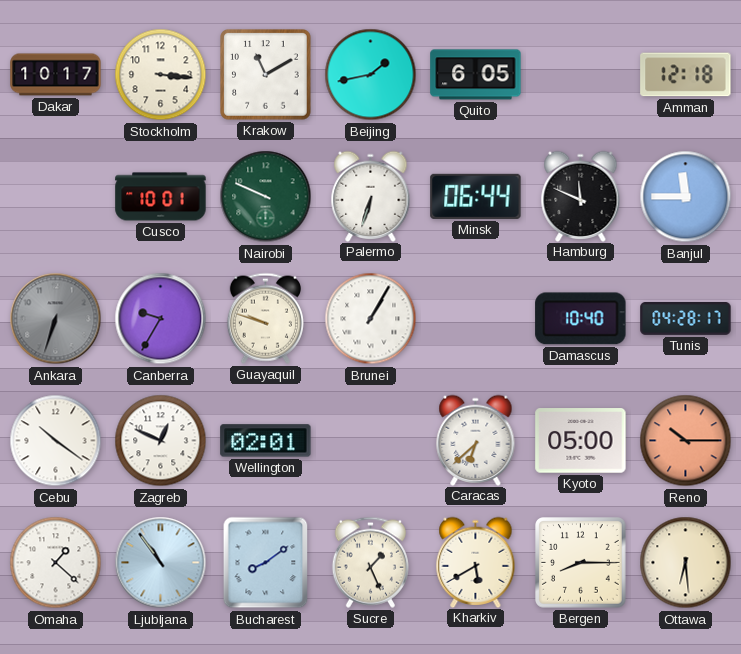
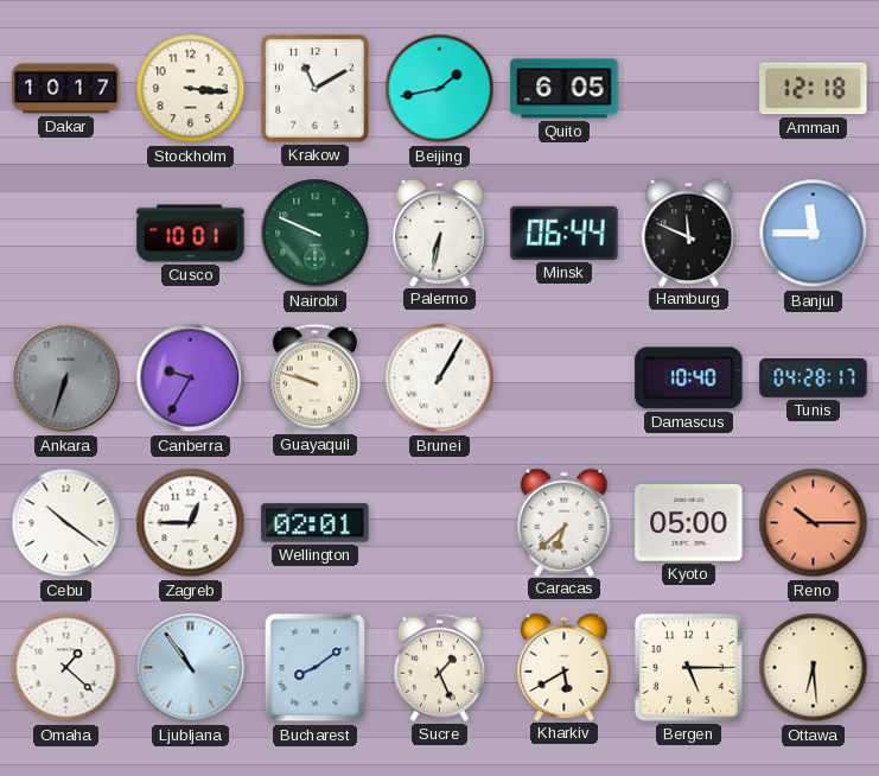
Palermo: 6:33 -> 6:32
Zagreb: 12:49 -> 12:45
Bergen: 8:15 -> 5:15
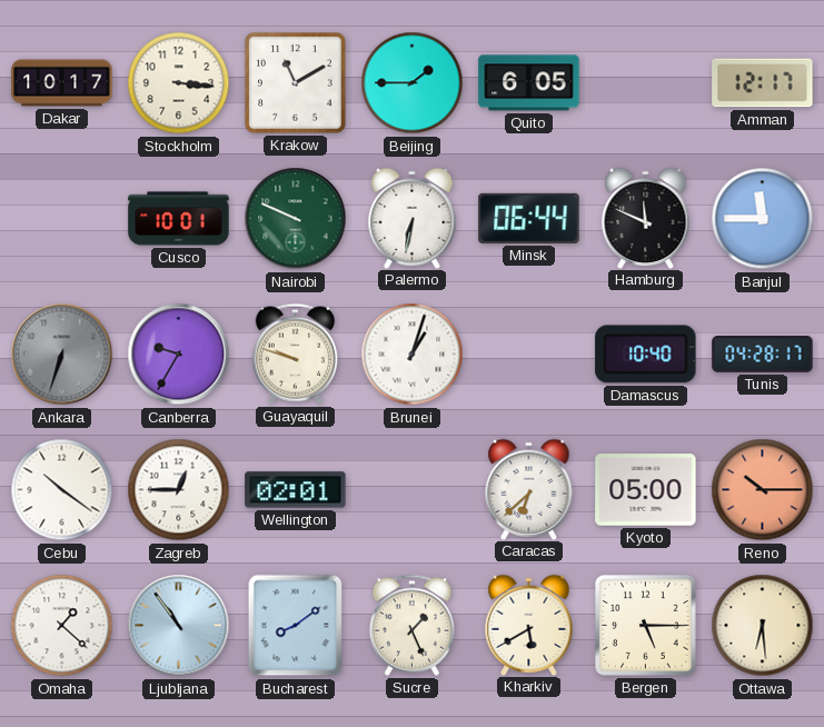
Beijing: 1:43 -> 1:45
Amman: 12:18 -> 12:17
Brunei: 1:05 -> 1:03
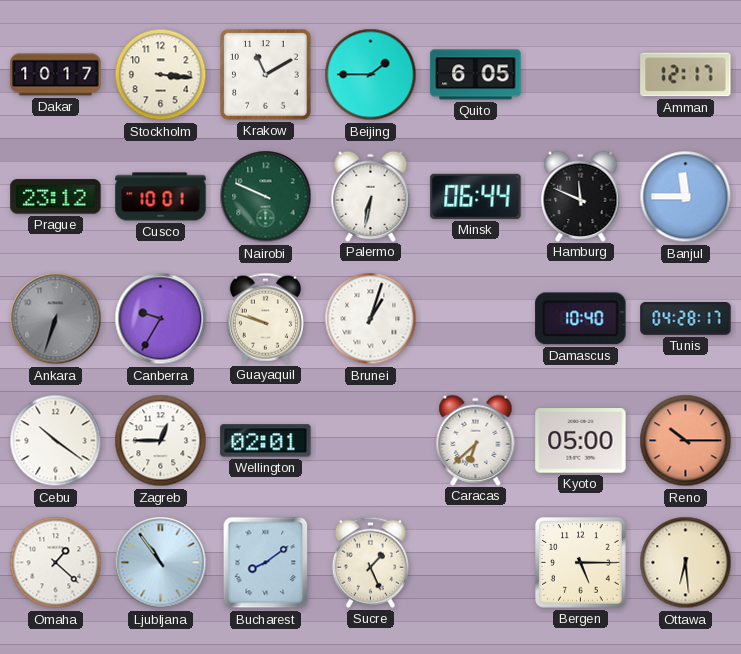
Prague: none -> 23:12
Kharkiv: 5:40 -> none
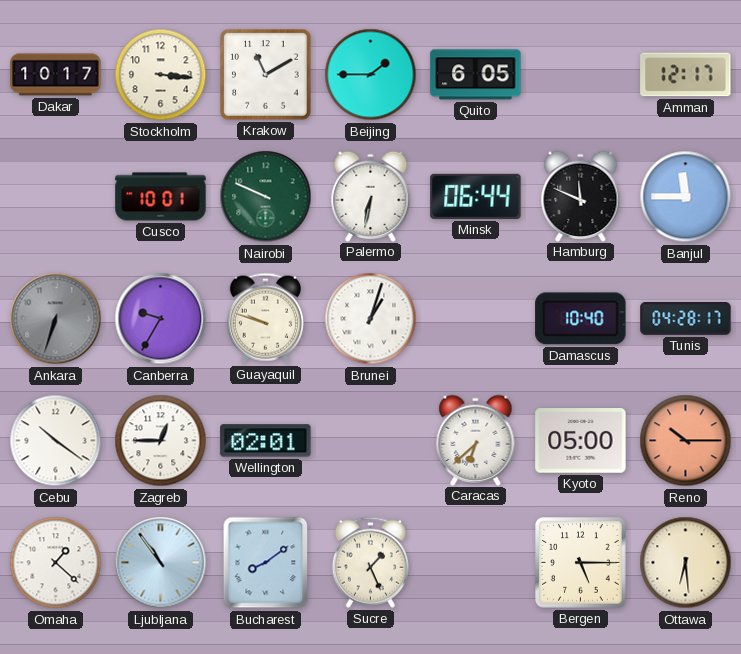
Prague: 23:12 -> none
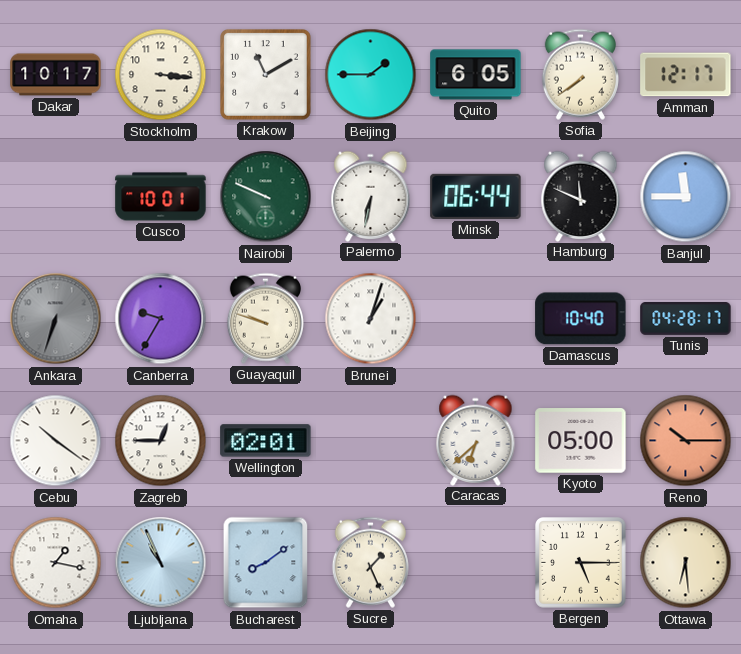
Sofia: none -> 7:39
Omaha: 1:22 -> 1:17
Ljubljana: 10:54 -> 10:56
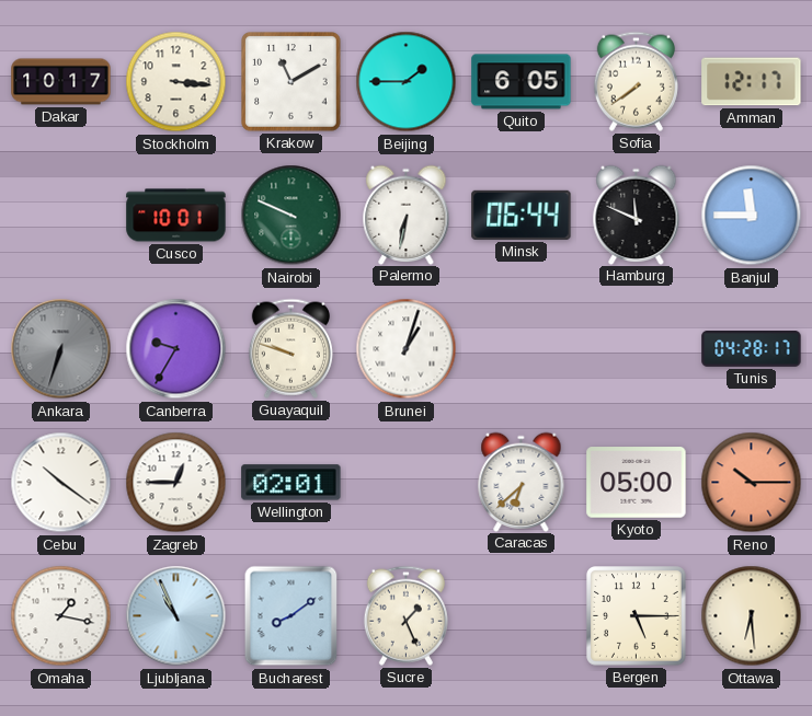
Damascus: 10:40 -> none
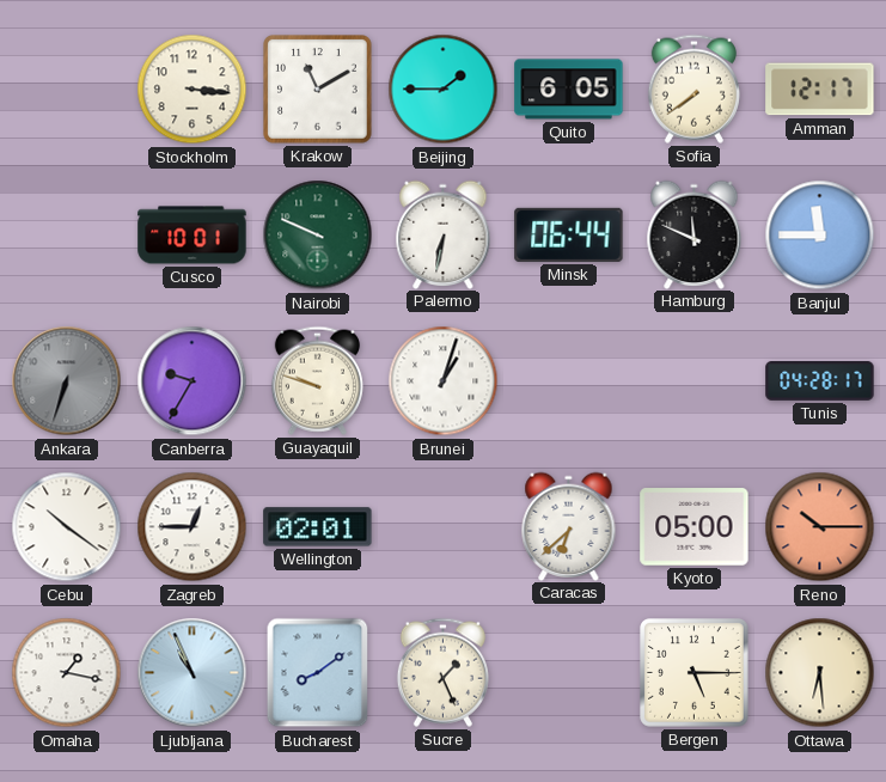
Dakar: 10:17 -> none
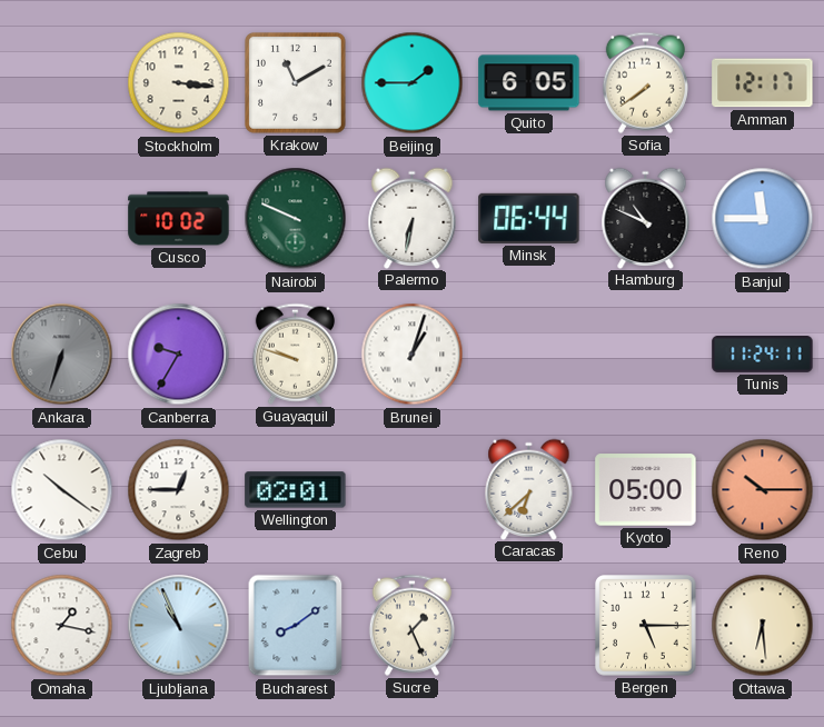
Cusco: 10:01 -> 10:02
Hamburg: 11:49 -> 10:49
Tunis: 04:28 -> 11:24
